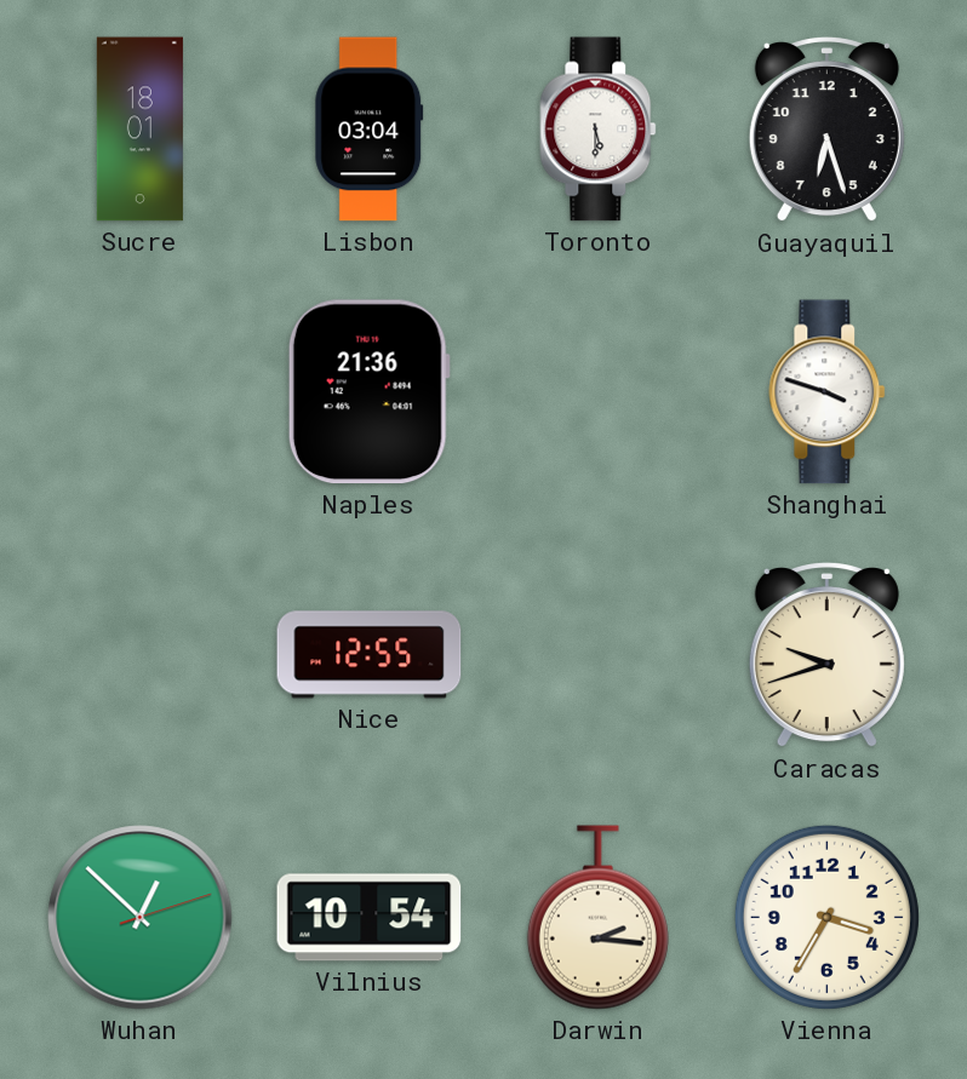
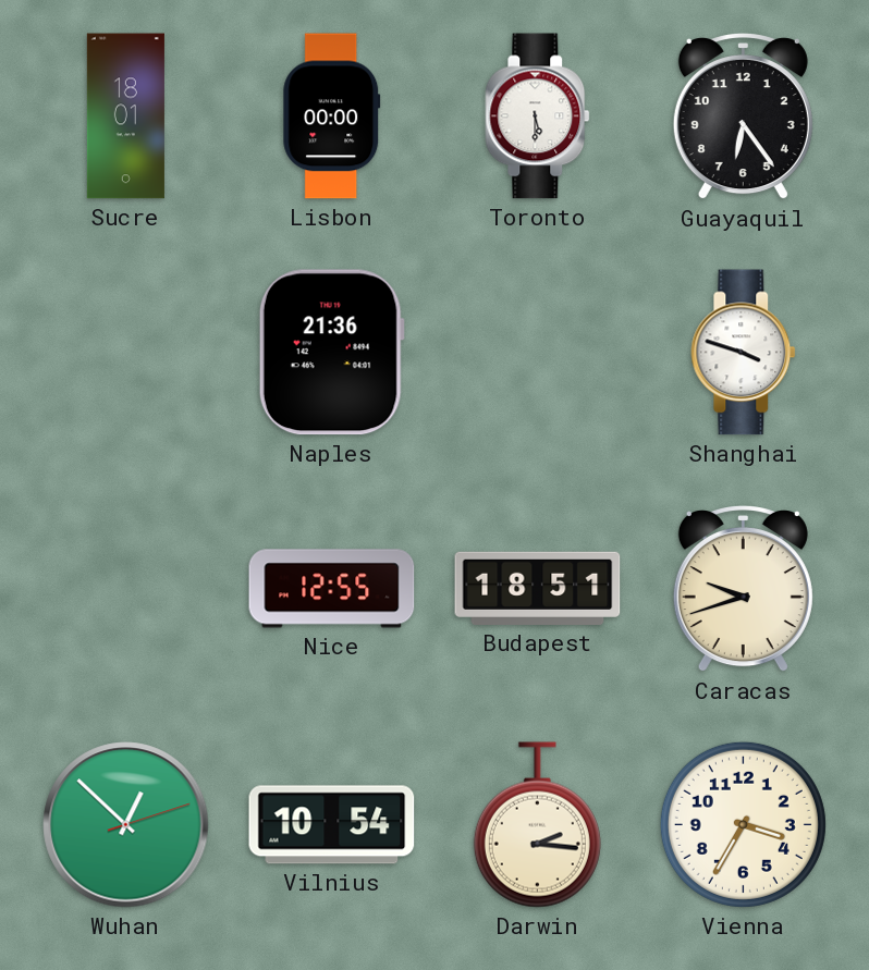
Lisbon: 03:04 -> 00:00
Guayaquil: 6:27 -> 6:24
Budapest: none -> 18:51
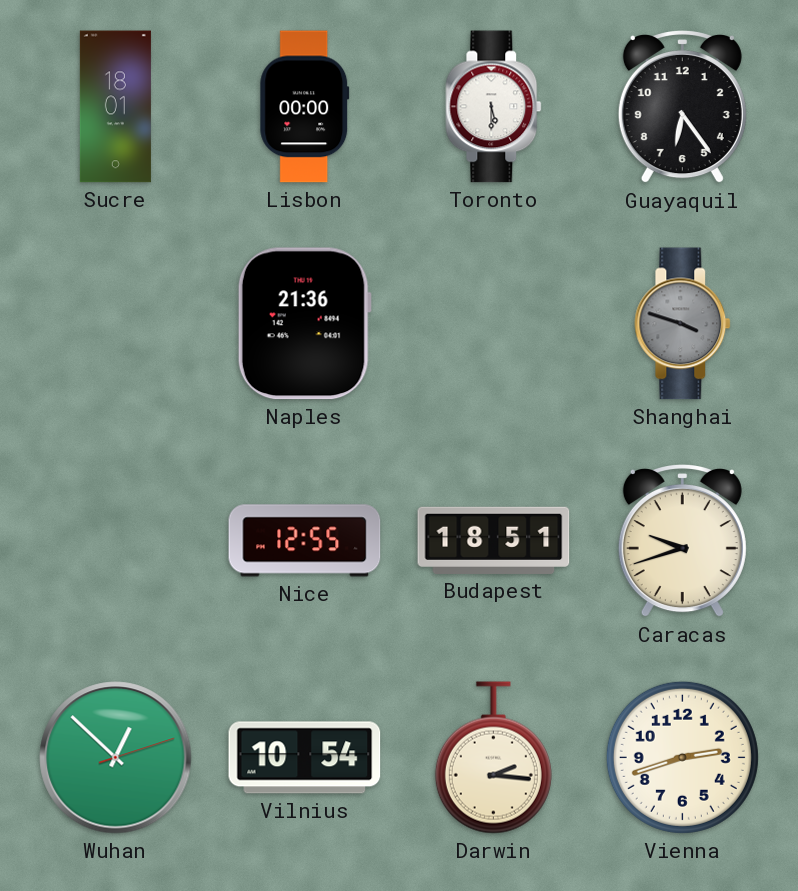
Shanghai dial: white -> grey
Vienna: 3:35 -> 2:42
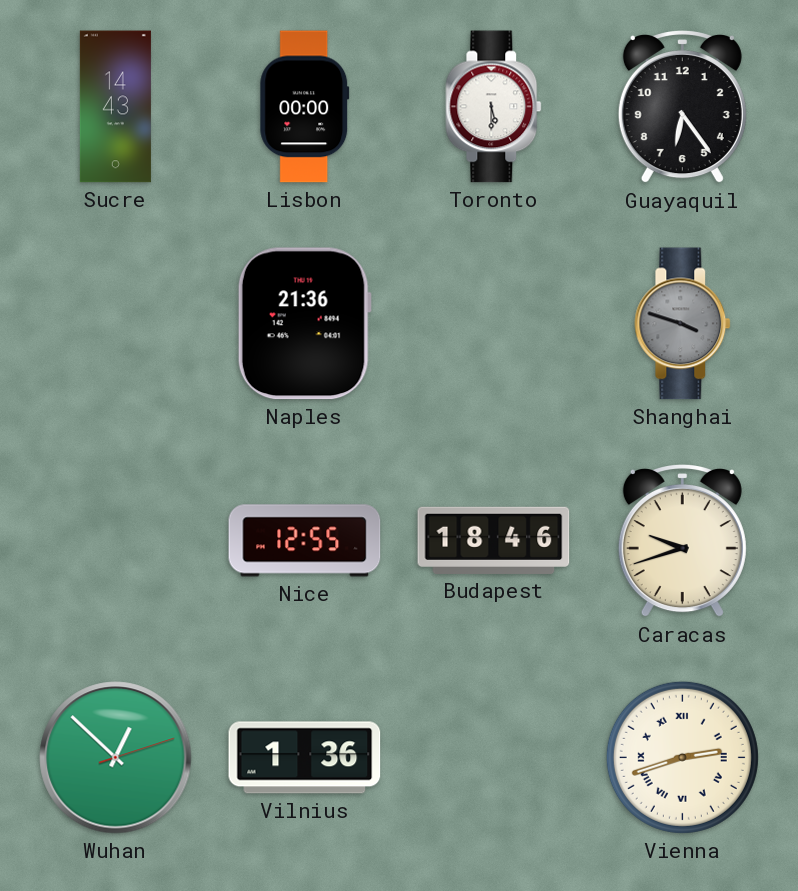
Sucre: 18:01 -> 14:43
Budapest: 18:51 -> 18:46
Vilnius: 10:54 -> 1:36
Darwin: 2:16 -> none
Vienna numerals: Arabic -> Roman
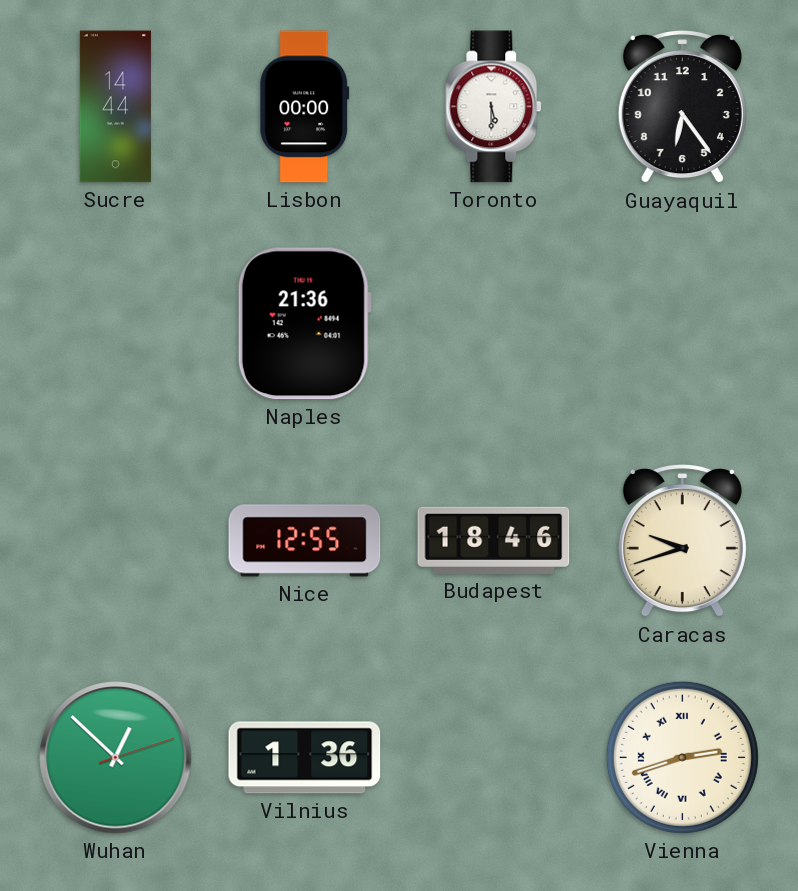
Sucre: 14:43 -> 14:44
Shanghai: 3:48 -> none
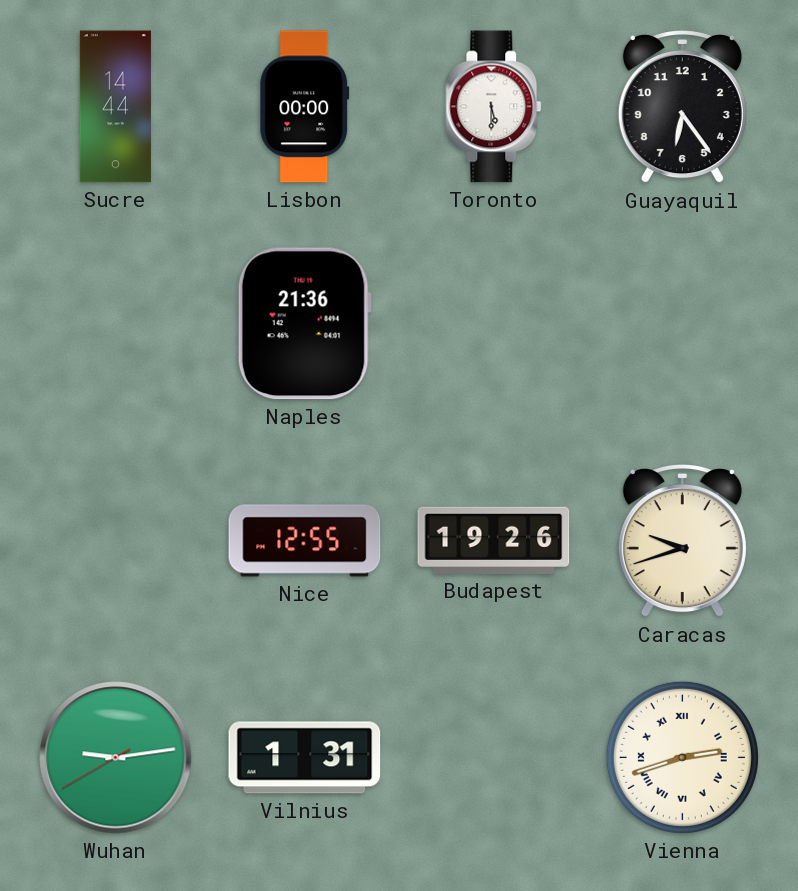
Budapest: 18:46 -> 19:26
Wuhan: 12:52 -> 9:13
Vilnius: 1:36 -> 1:31
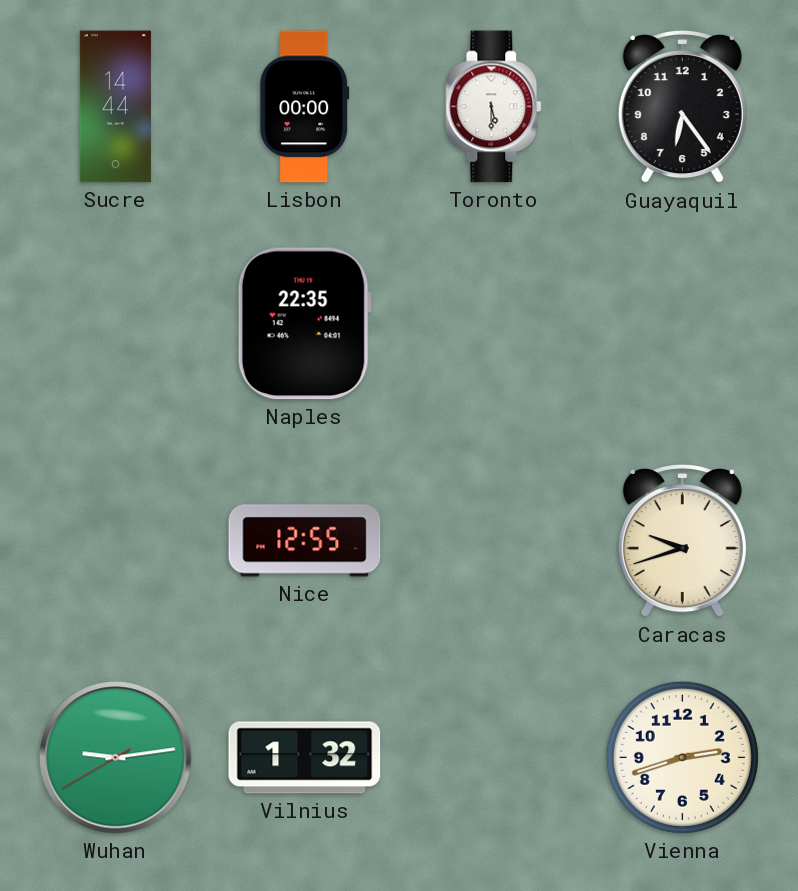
Naples: 21:36 -> 22:35
Budapest: 19:26 -> none
Vilnius: 1:31 -> 1:32
Vienna numerals: Roman -> Arabic
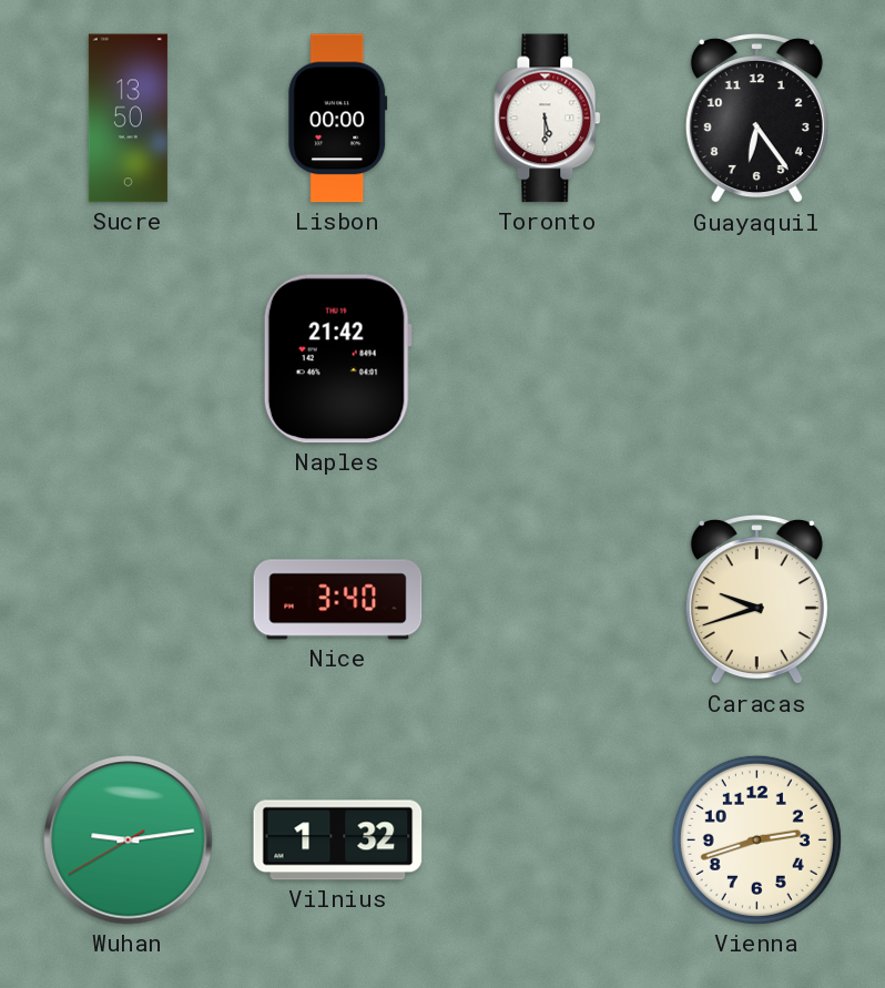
Sucre: 14:44 -> 13:50
Naples: 22:35 -> 21:42
Nice: 12:55 -> 3:40
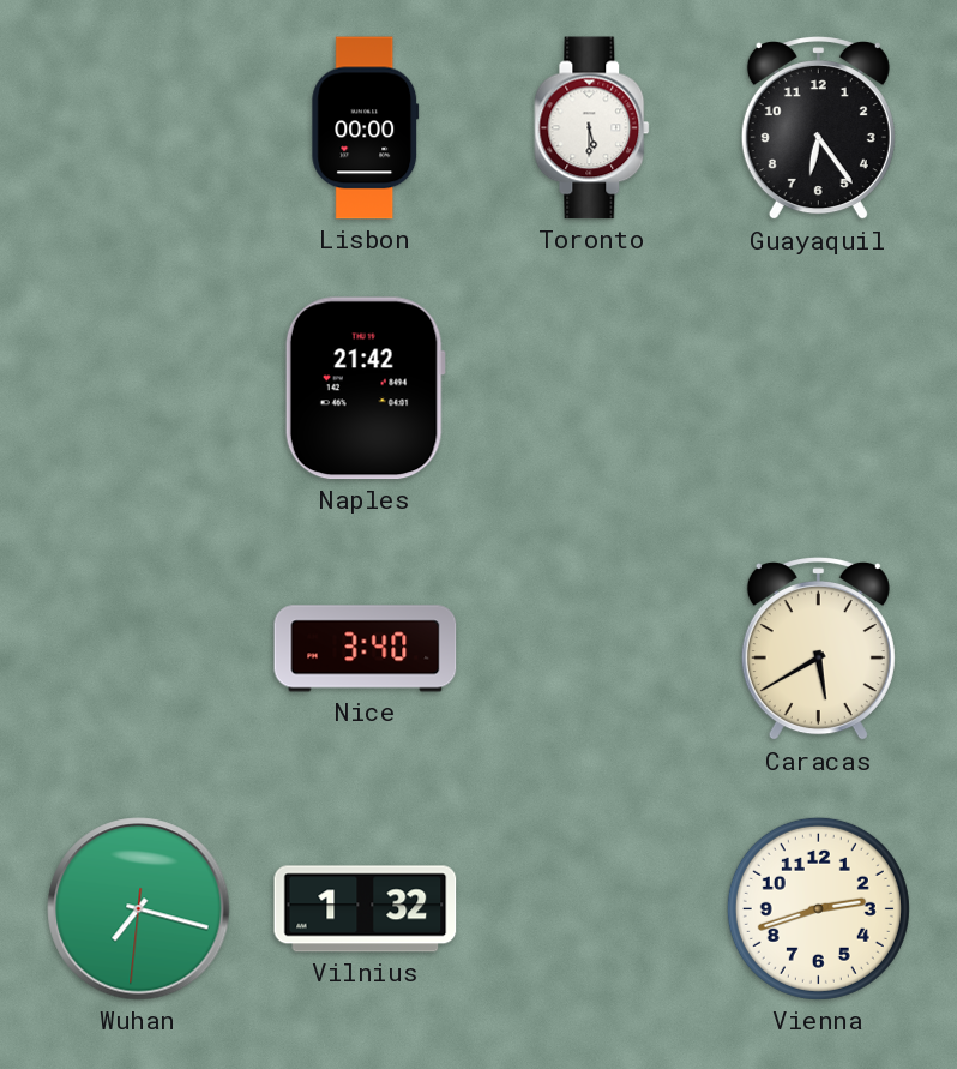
Sucre: 13:50 -> none
Caracas: 9:42 -> 5:40
Wuhan: 9:13 -> 7:17
